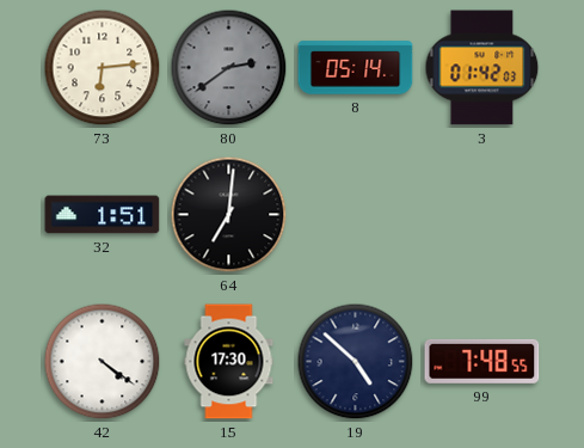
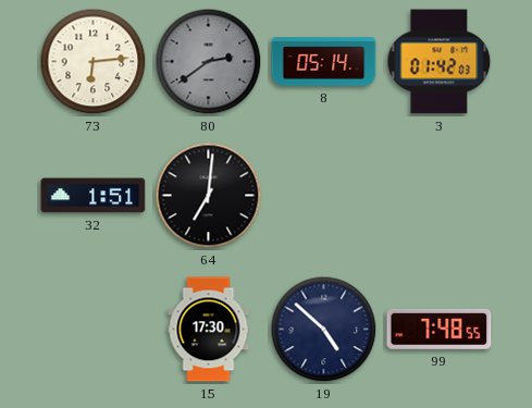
42: 4:21 -> none
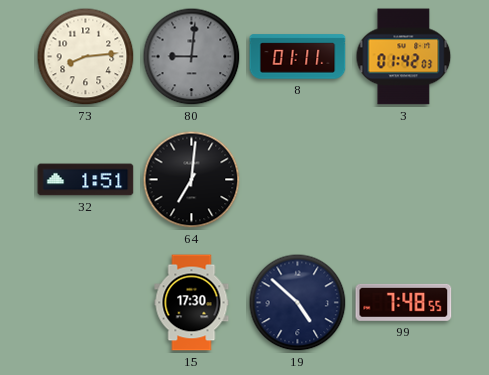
73: 6:14 -> 8:14
80: 2:39 -> 9:01
8: 05:14 -> 01:11
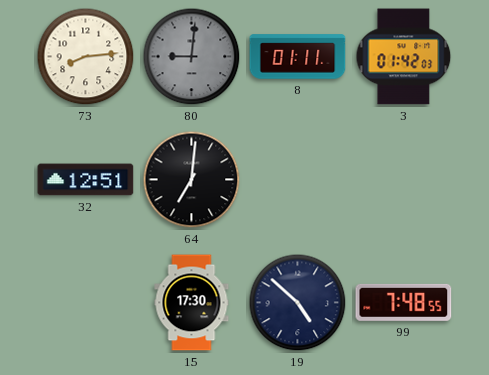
32: 1:51 -> 12:51
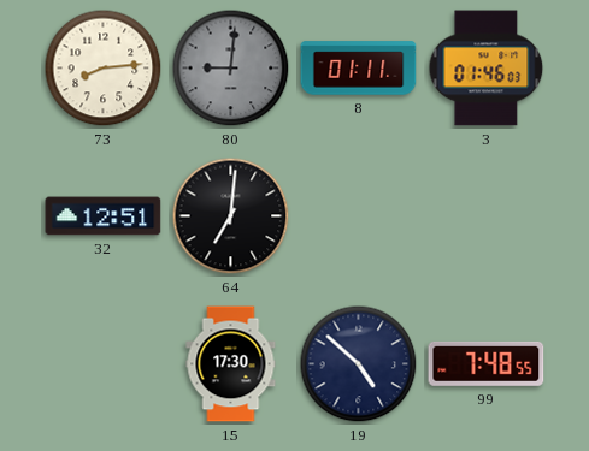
3: 01:42 -> 01:46
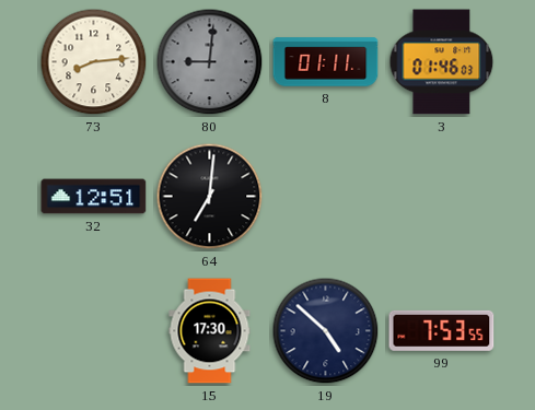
99: 7:48 -> 7:53
